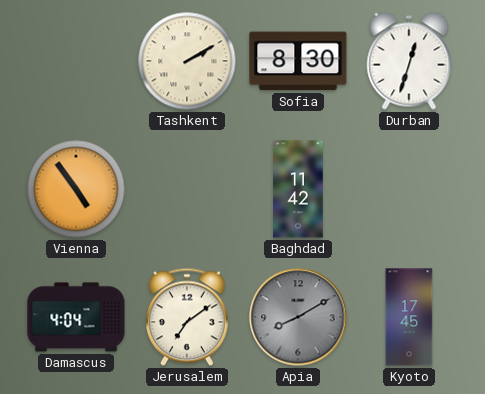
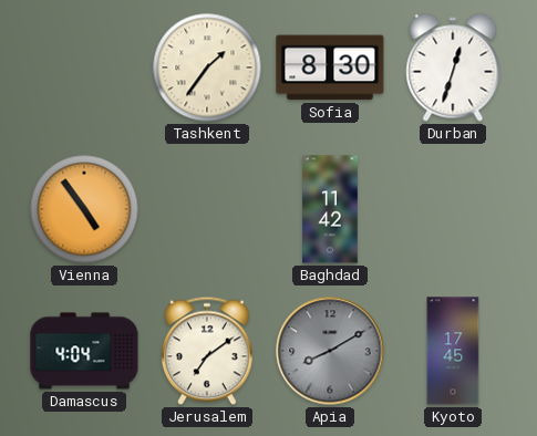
Tashkent: 2:10 -> 1:36
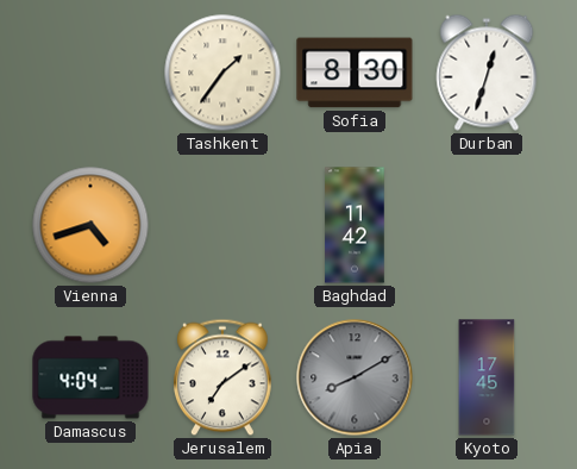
Vienna: 4:54 -> 4:42
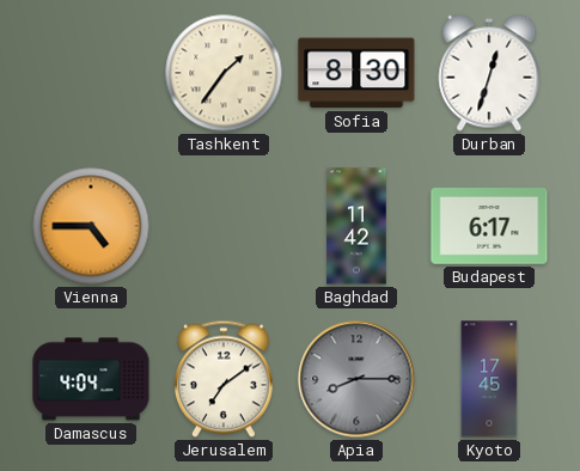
Vienna: 4:42 -> 4:45
Budapest: none -> 6:17
Apia: 8:10 -> 8:15
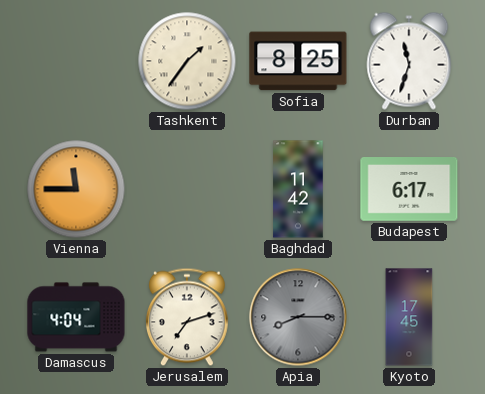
Sofia: 8:30 -> 8:25
Durban: 12:33 -> 11:33
Vienna: 4:45 -> 11:45
Jerusalem: 7:09 -> 7:12
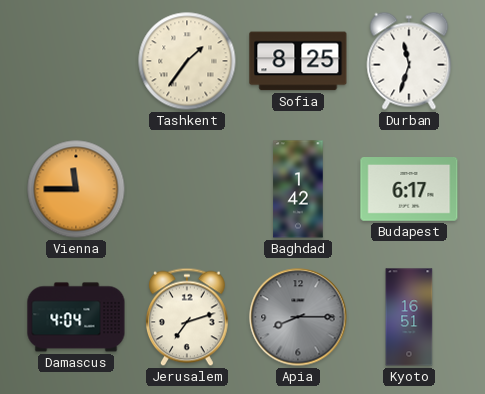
Baghdad: 11:42 -> 1:42
Kyoto: 17:45 -> 16:51
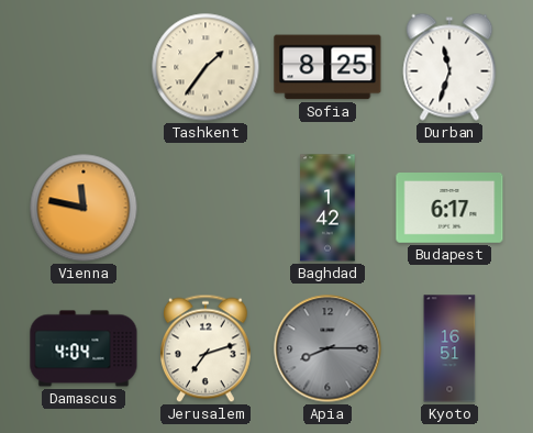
Vienna: 11:45 -> 11:47
